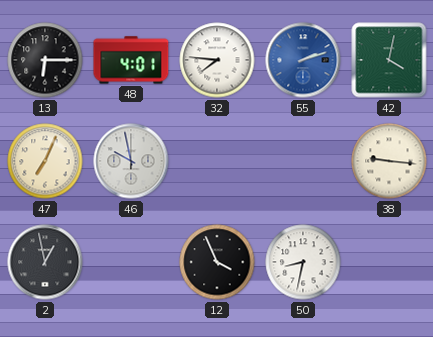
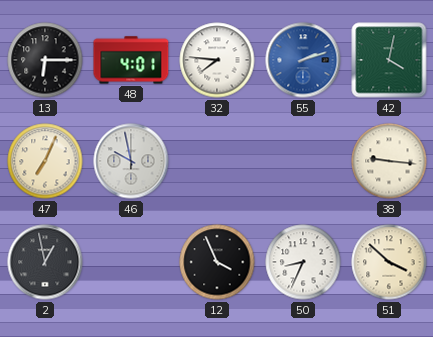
50: 8:32 -> 8:34
51: none -> 3:52
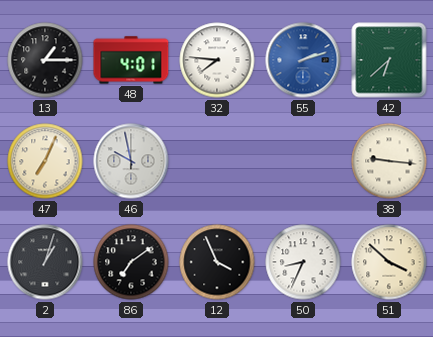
13: 6:15 -> 1:15
42: 4:02 -> 6:38
2: 12:58 -> 1:03
86: none -> 7:09
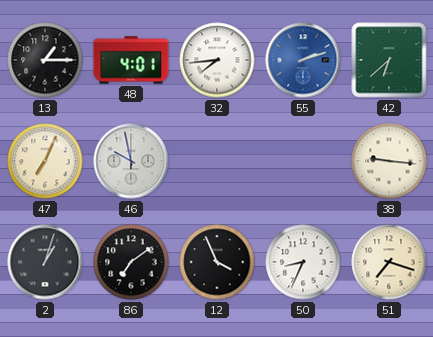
32: 7:46 -> 7:44
51: 3:52 -> 7:18
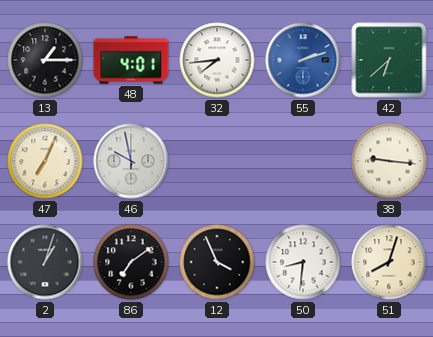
50: 8:34 -> 8:31
51: 7:18 -> 8:03
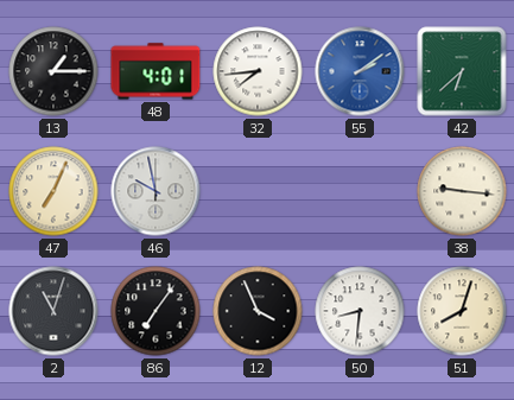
55: 2:12 -> 2:09
2: 1:03 -> 11:03
86: 7:09 -> 7:06
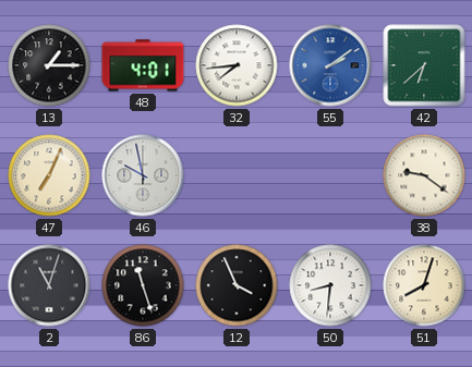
38: 9:16 -> 9:21
86: 7:06 -> 11:27
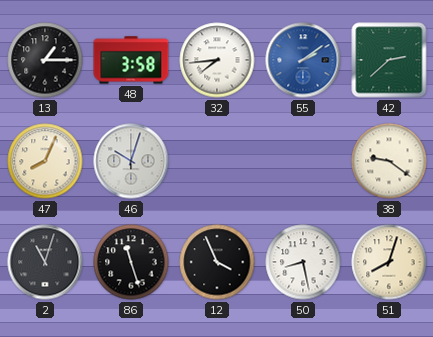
48: 4:01 -> 3:58
42: 6:38 -> 2:38
47: 7:04 -> 8:04
46: 9:58 -> 10:03
50: 8:31 -> 8:28
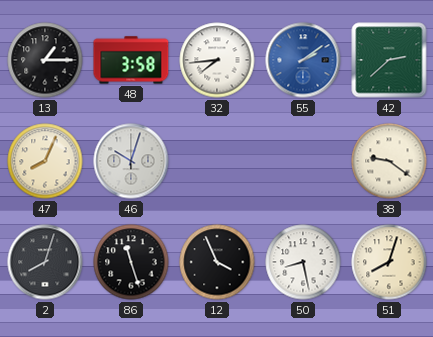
2: 11:03 -> 8:03
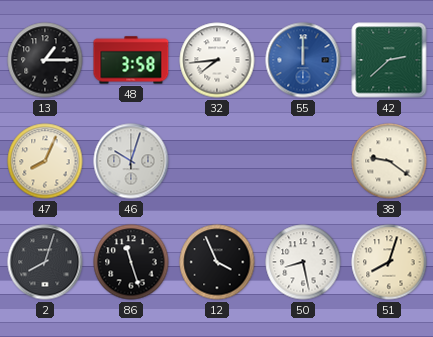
55: 2:09 -> 12:00
